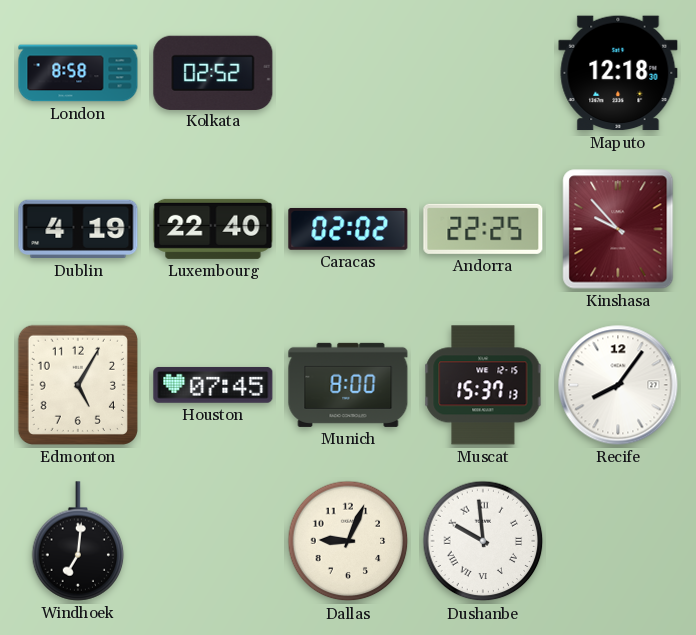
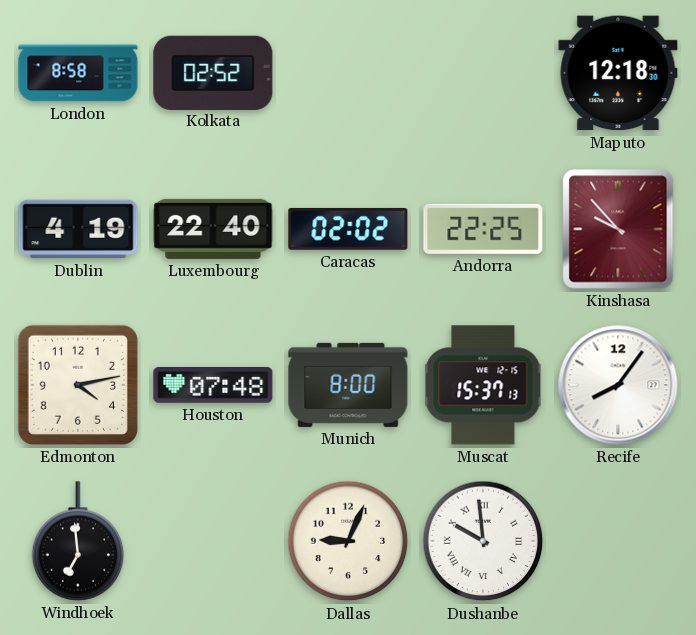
Edmonton: 5:05 -> 4:13
Houston: 07:45 -> 07:48
Windhoek: 7:01 -> 6:59
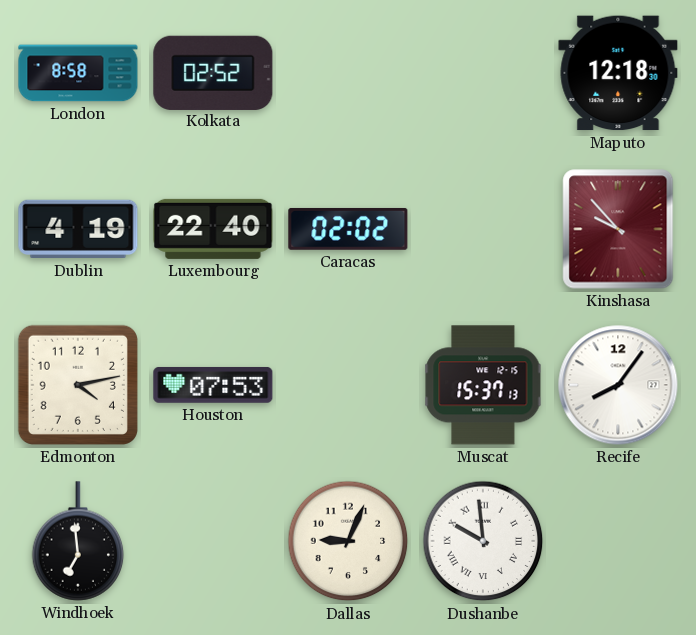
Andorra: 22:25 -> none
Houston: 07:48 -> 07:53
Munich: 8:00 -> none
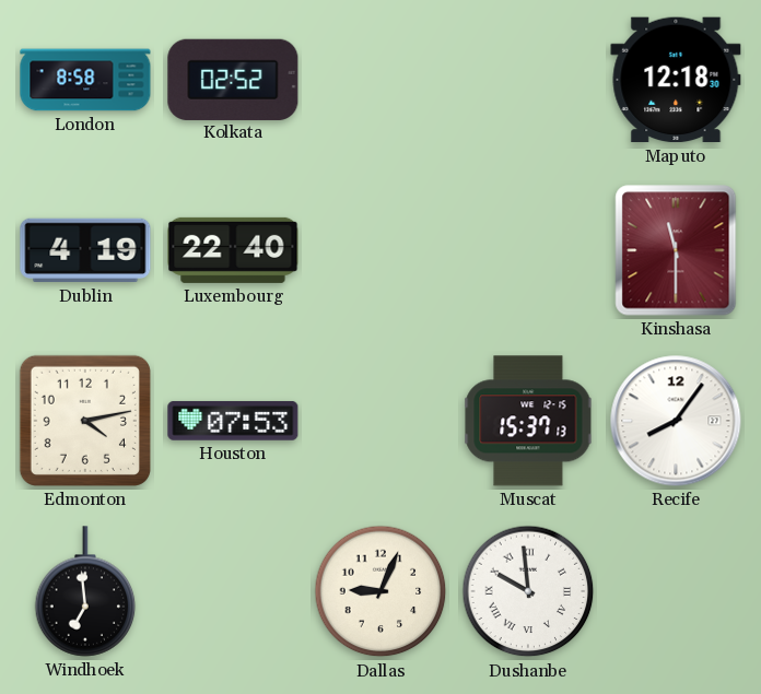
Caracas: 02:02 -> none
Kinshasa: 9:53 -> 11:30
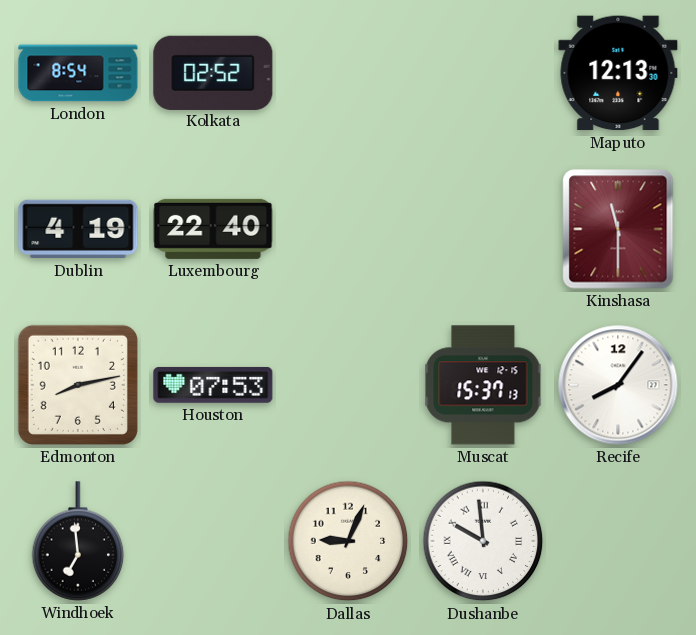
London: 8:58 -> 8:54
Maputo: 12:18 -> 12:13
Edmonton: 4:13 -> 8:13
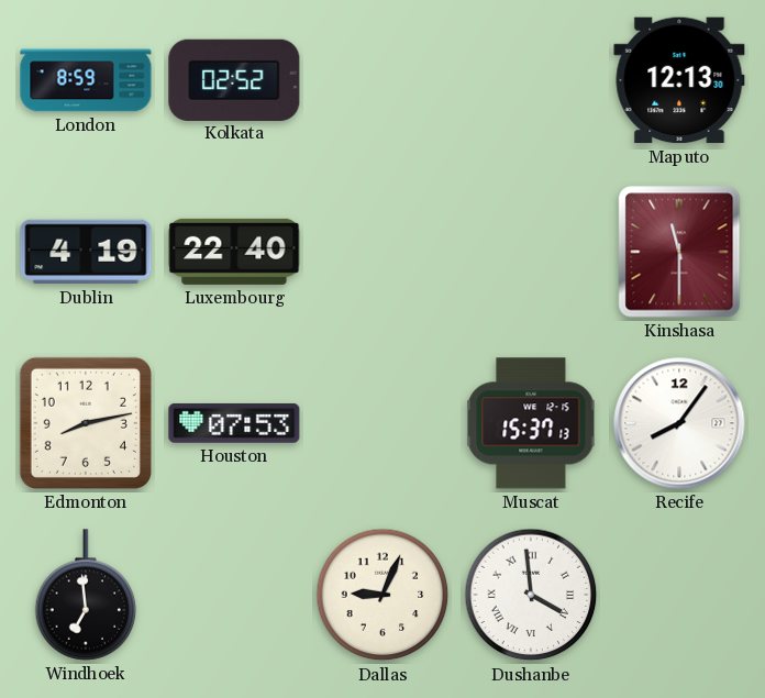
London: 8:54 -> 8:59
Dushanbe: 9:59 -> 3:59
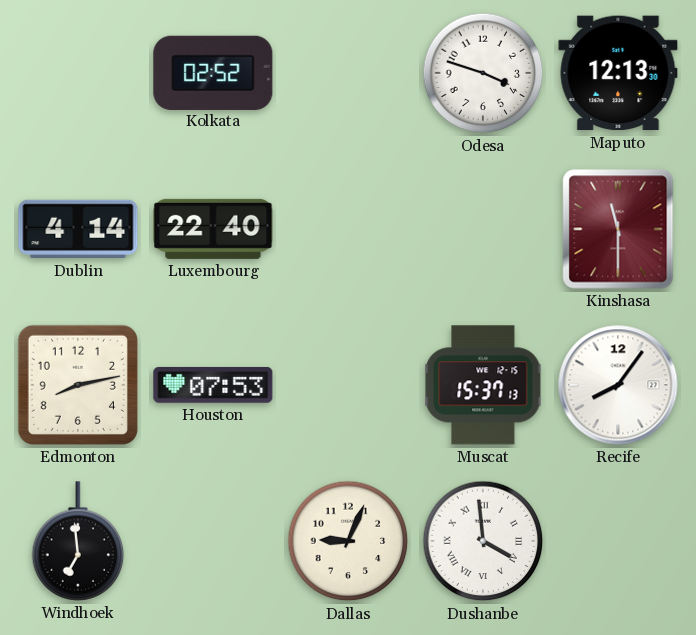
London: 8:59 -> none
Odesa: none -> 3:48
Dublin: 4:19 -> 4:14
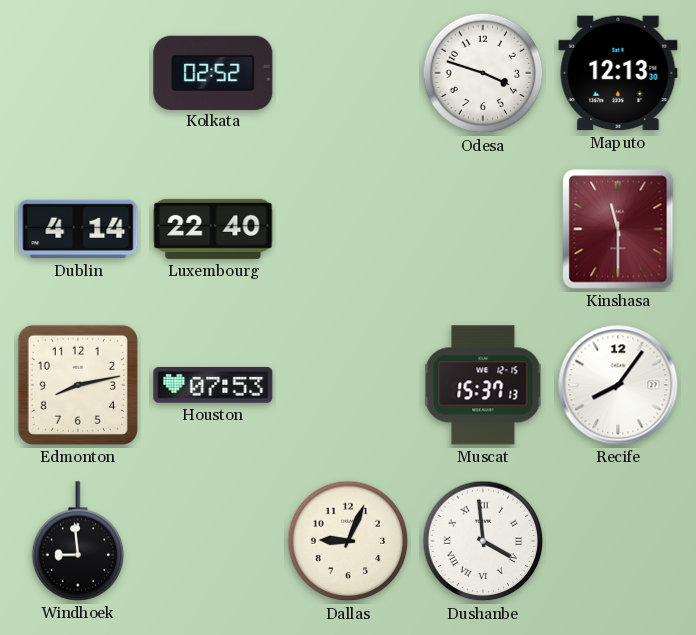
Windhoek: 6:59 -> 8:59
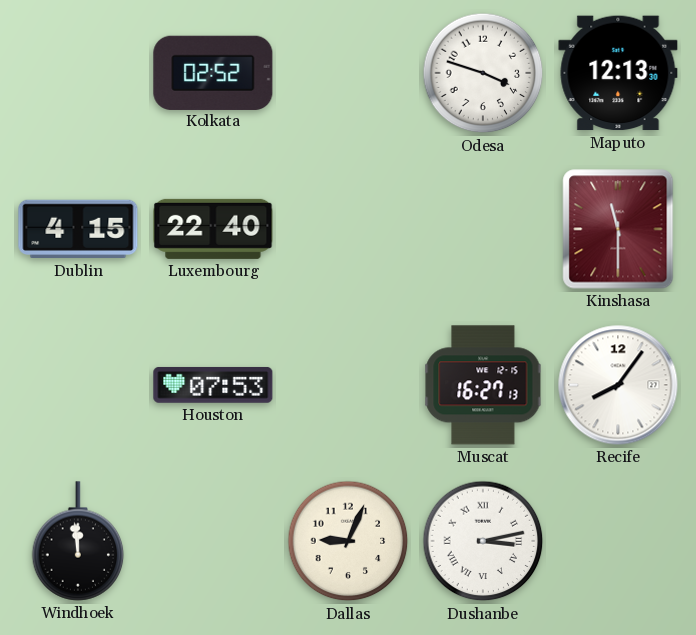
Dublin: 4:14 -> 4:15
Edmonton: 8:13 -> none
Muscat: 15:37 -> 16:27
Windhoek: 8:59 -> 11:59
Dushanbe: 3:59 -> 3:13
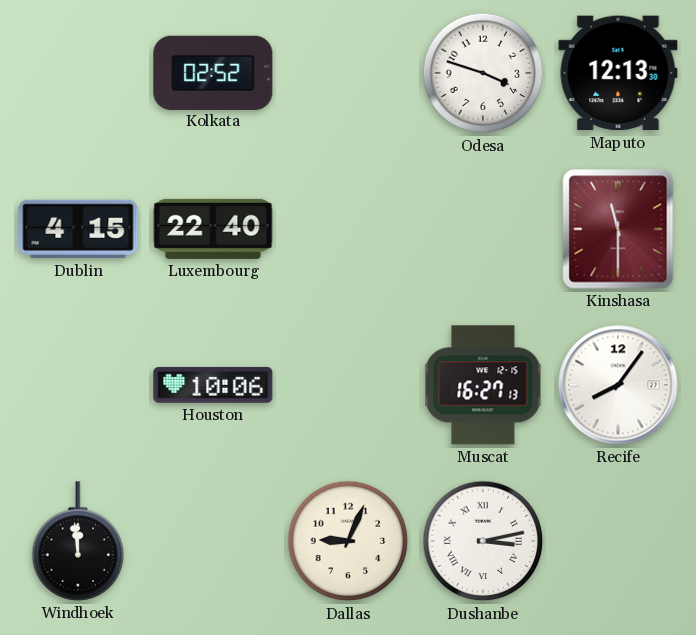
Houston: 07:53 -> 10:06
